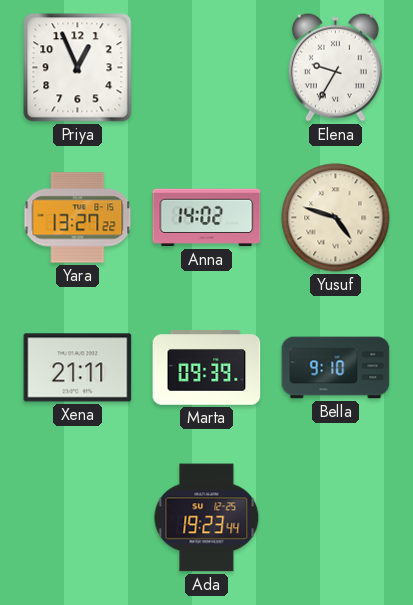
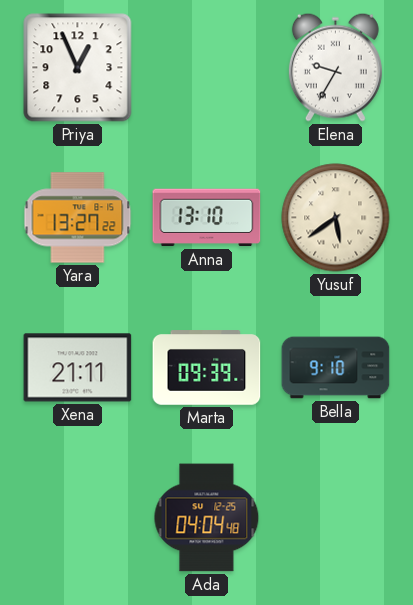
Anna: 14:02 -> 13:10
Yusuf: 4:48 -> 5:39
Ada: 19:23 -> 04:04
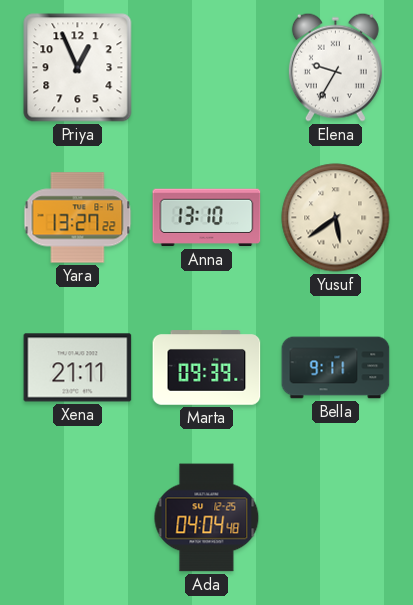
Bella: 9:10 -> 9:11
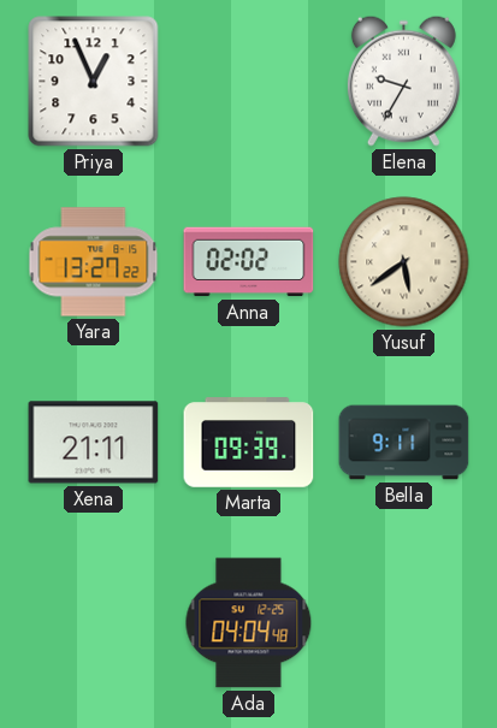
Anna: 13:10 -> 02:02
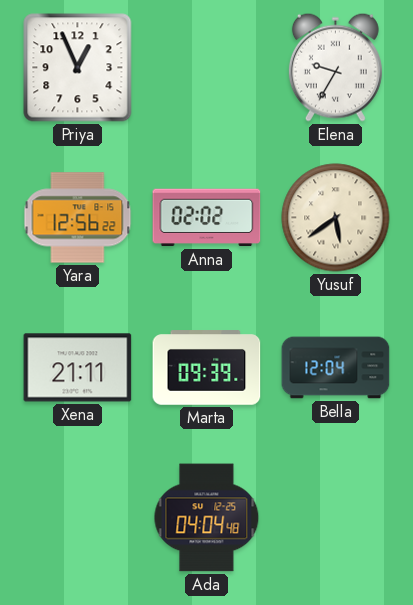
Yara: 13:27 -> 12:56
Bella: 9:11 -> 12:04
